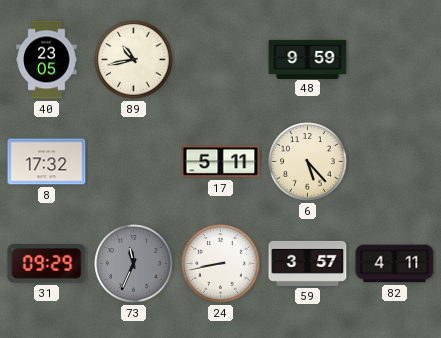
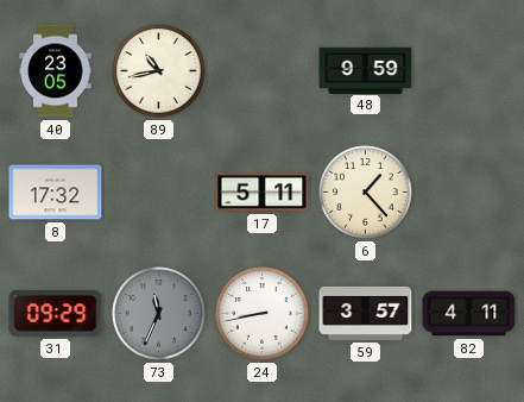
6: 5:23 -> 1:23
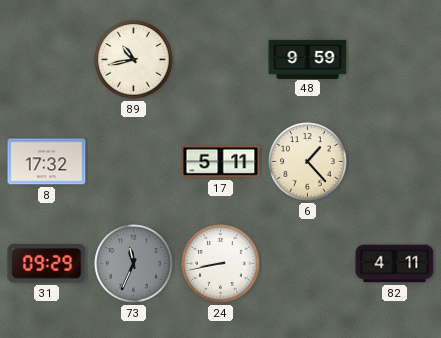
40: 23:05 -> none
59: 3:57 -> none
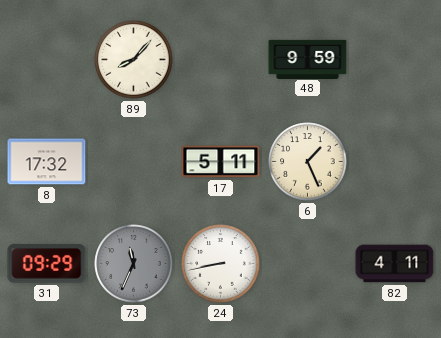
89: 10:43 -> 8:07
6: 1:23 -> 1:26
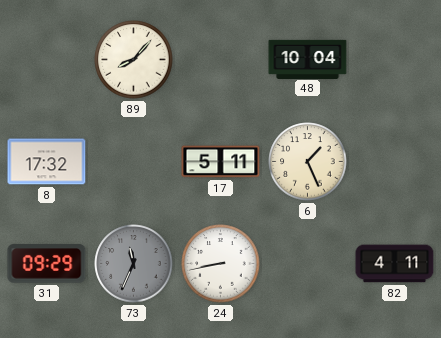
48: 9:59 -> 10:04
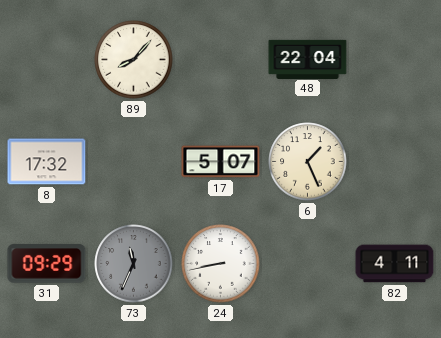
48: 10:04 -> 22:04
17: 5:11 -> 5:07
